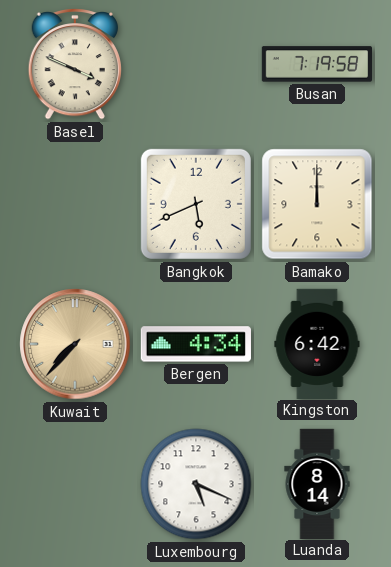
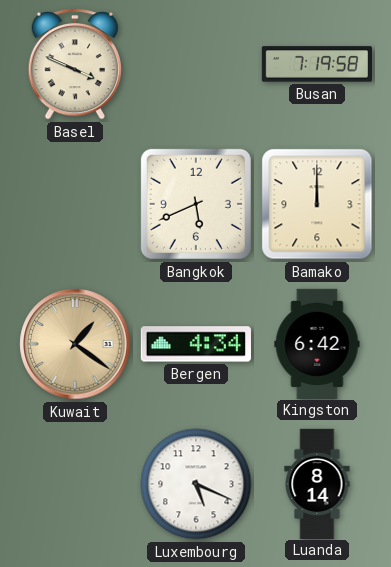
Kuwait: 7:37 -> 1:21
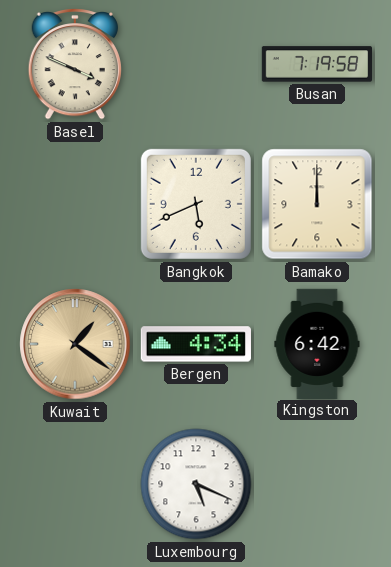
Luanda: 8:14 -> none
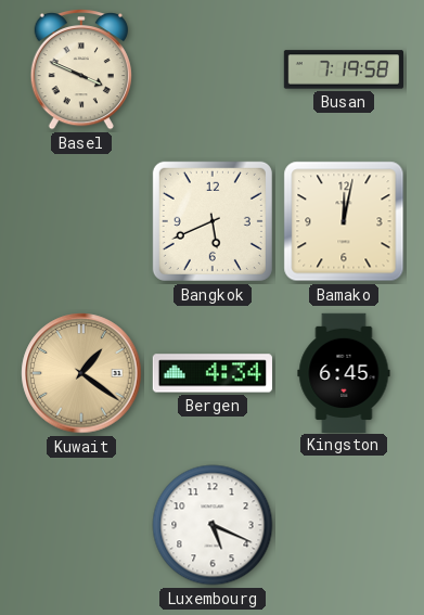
Bamako: 12:00 -> 12:02
Kingston: 6:42 -> 6:45
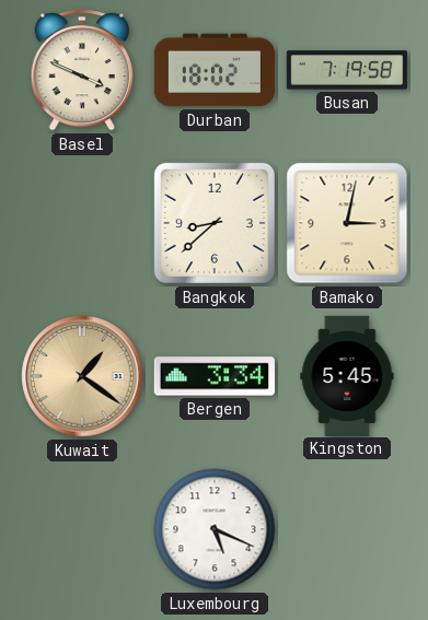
Durban: none -> 18:02
Bangkok: 5:41 -> 8:38
Bamako: 12:02 -> 3:02
Bergen: 4:34 -> 3:34
Kingston: 6:45 -> 5:45
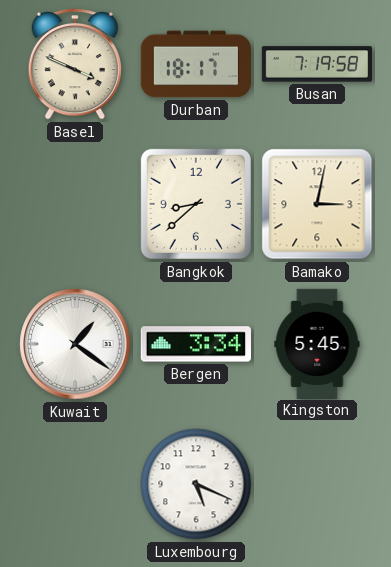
Durban: 18:02 -> 18:17
Kuwait dial: champagne -> white
